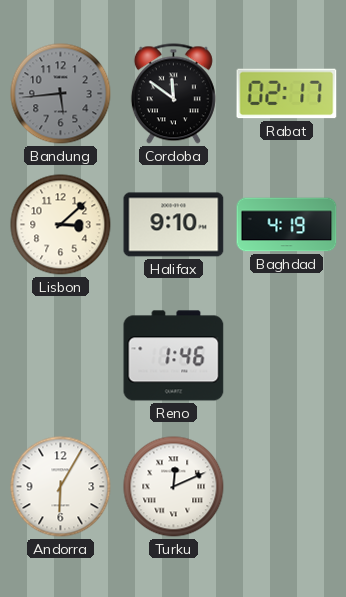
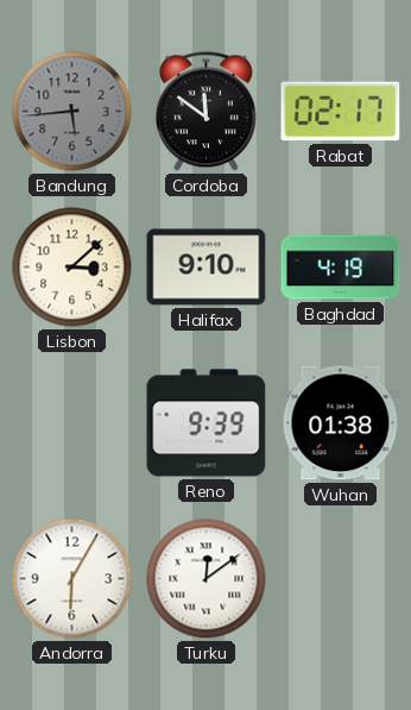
Reno: 1:46 -> 9:39
Wuhan: none -> 01:38
Turku: 12:11 -> 12:09
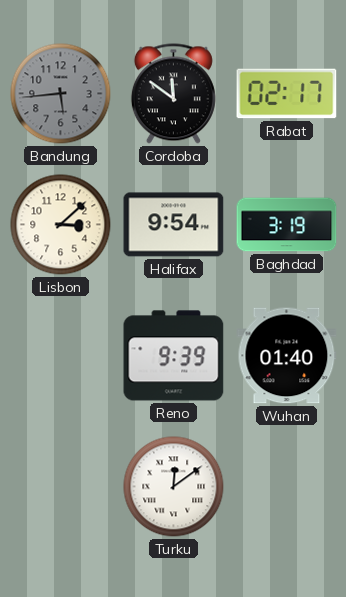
Halifax: 9:10 -> 9:54
Baghdad: 4:19 -> 3:19
Wuhan: 01:38 -> 01:40
Andorra: 6:05 -> none
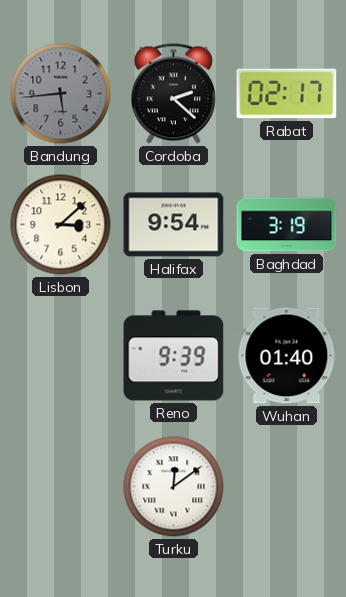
Cordoba: 11:51 -> 2:22
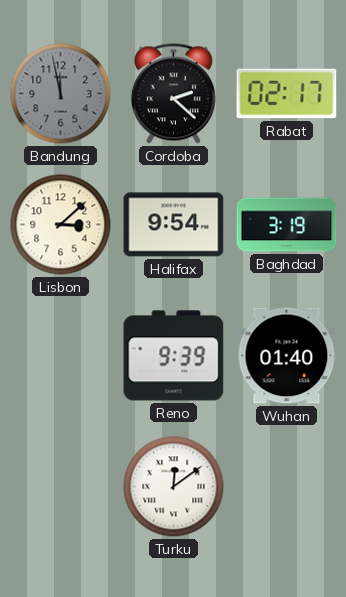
Bandung: 5:44 -> 11:58
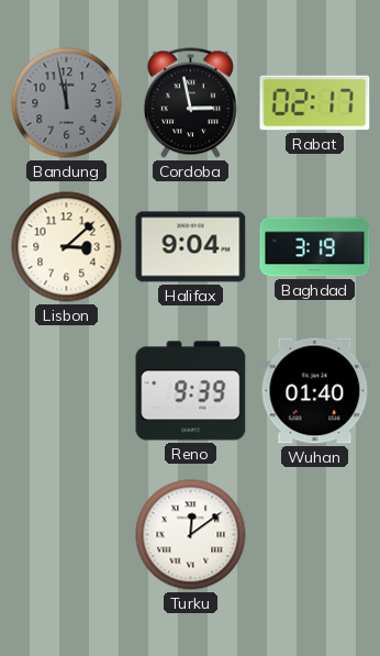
Cordoba: 2:22 -> 2:58
Halifax: 9:54 -> 9:04
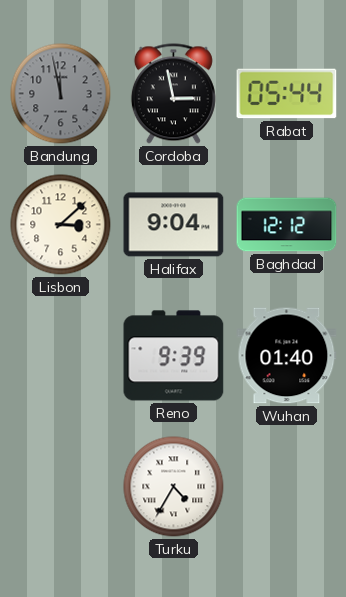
Rabat: 02:17 -> 05:44
Baghdad: 3:19 -> 12:12
Turku: 12:09 -> 4:35
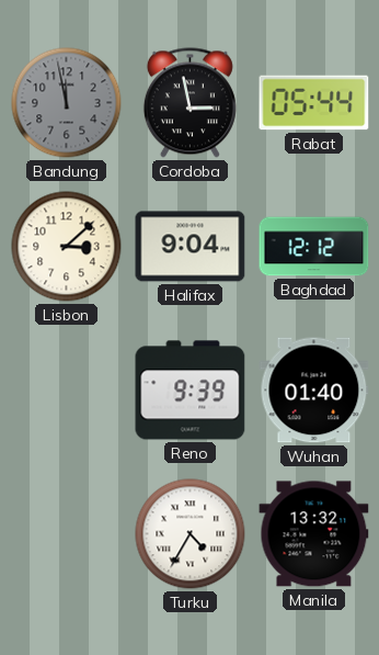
Manila: none -> 13:32
